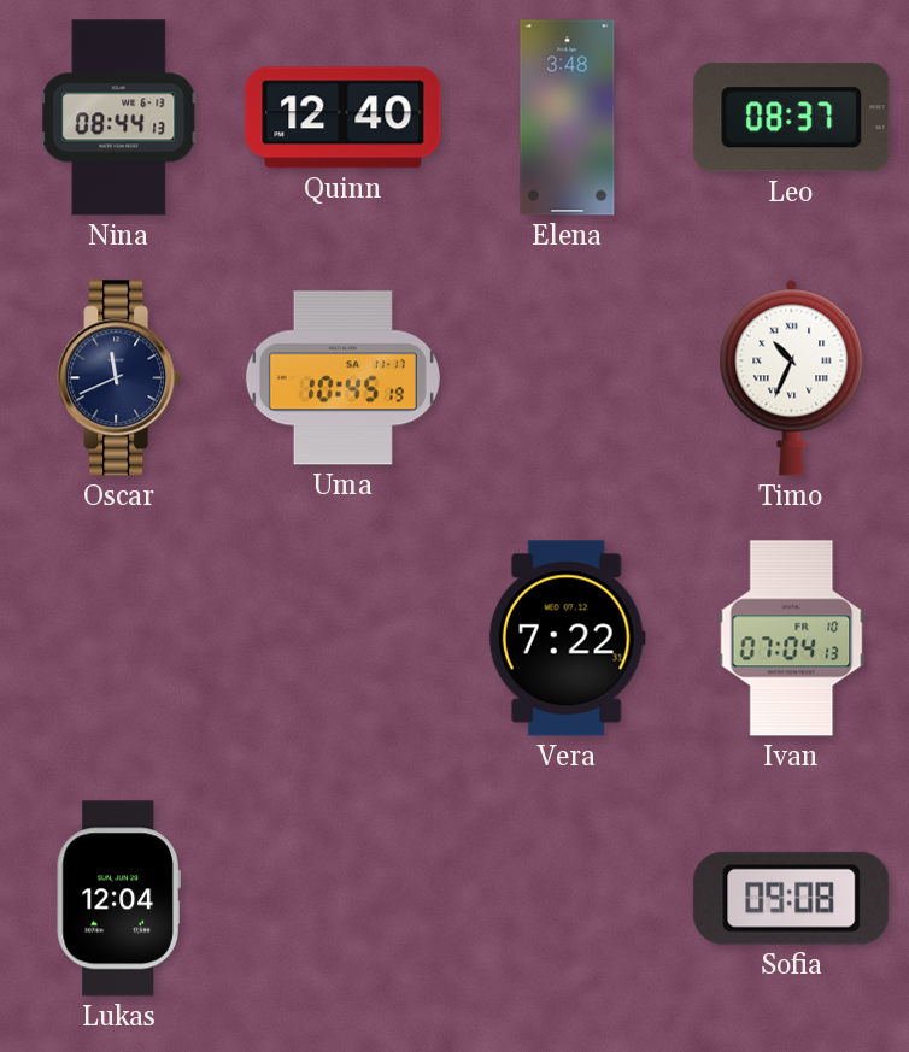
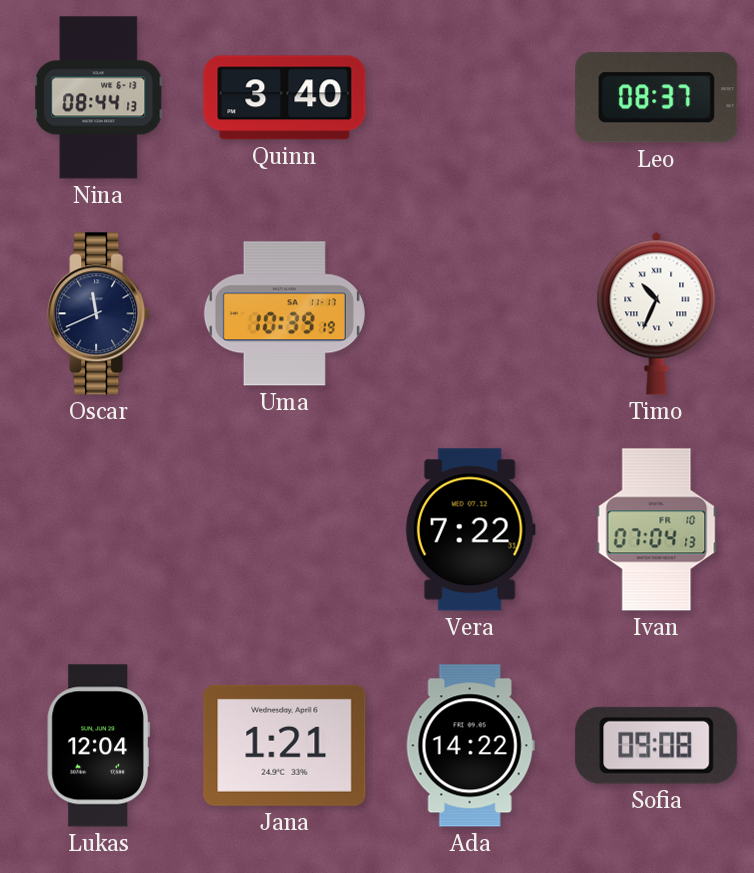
Quinn: 12:40 -> 3:40
Elena: 3:48 -> none
Uma: 10:45 -> 10:39
Jana: none -> 1:21
Ada: none -> 14:22
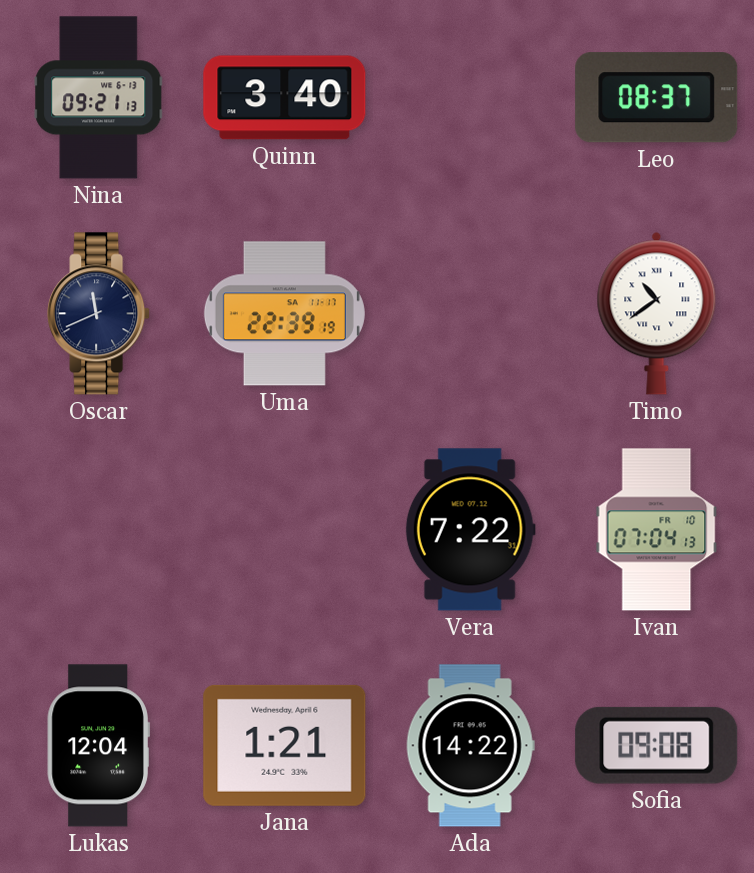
Nina: 08:44 -> 09:21
Uma: 10:39 -> 22:39
Timo: 10:34 -> 10:39
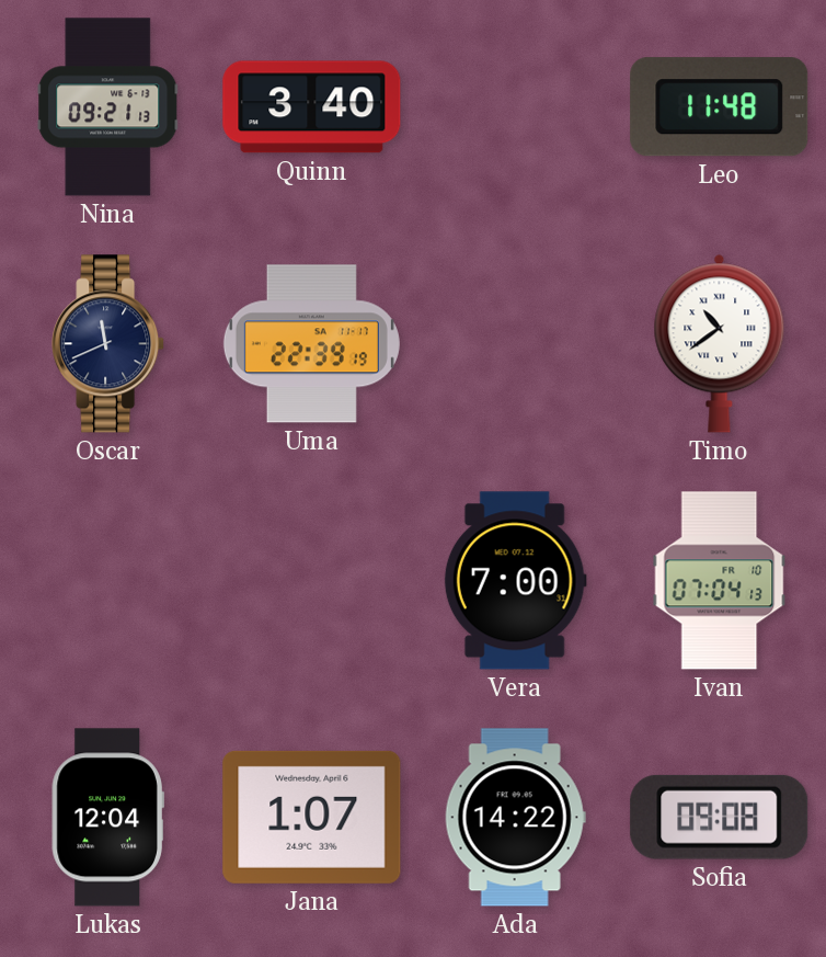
Leo: 08:37 -> 11:48
Vera: 7:22 -> 7:00
Jana: 1:21 -> 1:07
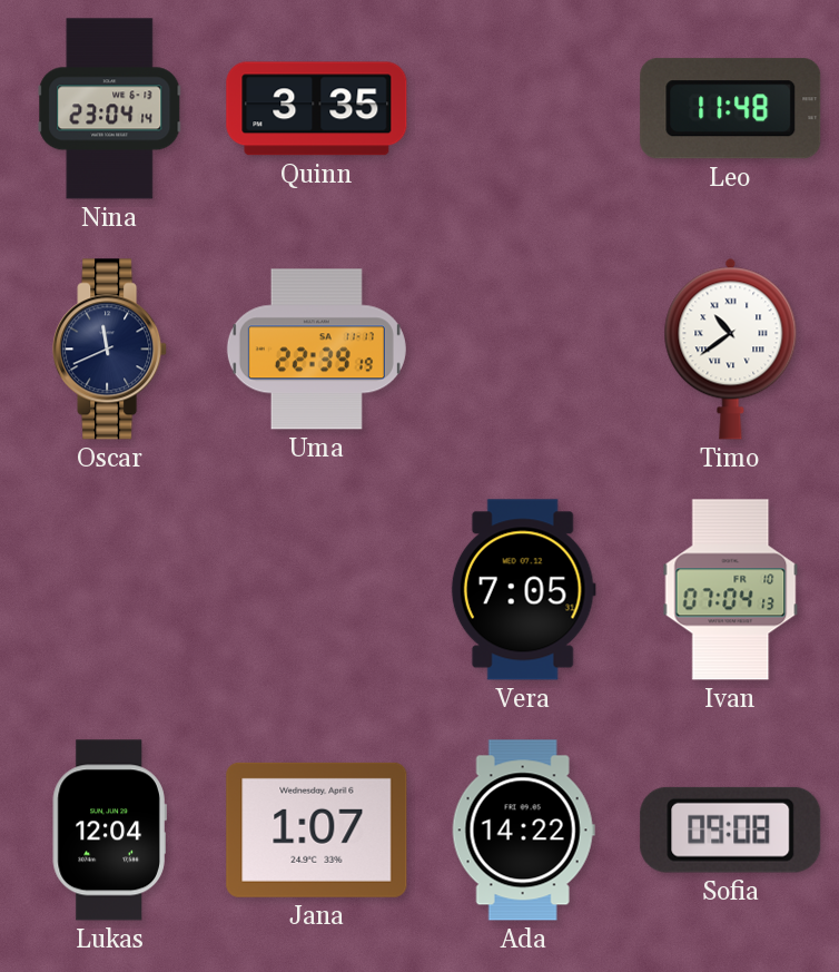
Nina: 09:21 -> 23:04
Quinn: 3:40 -> 3:35
Vera: 7:00 -> 7:05
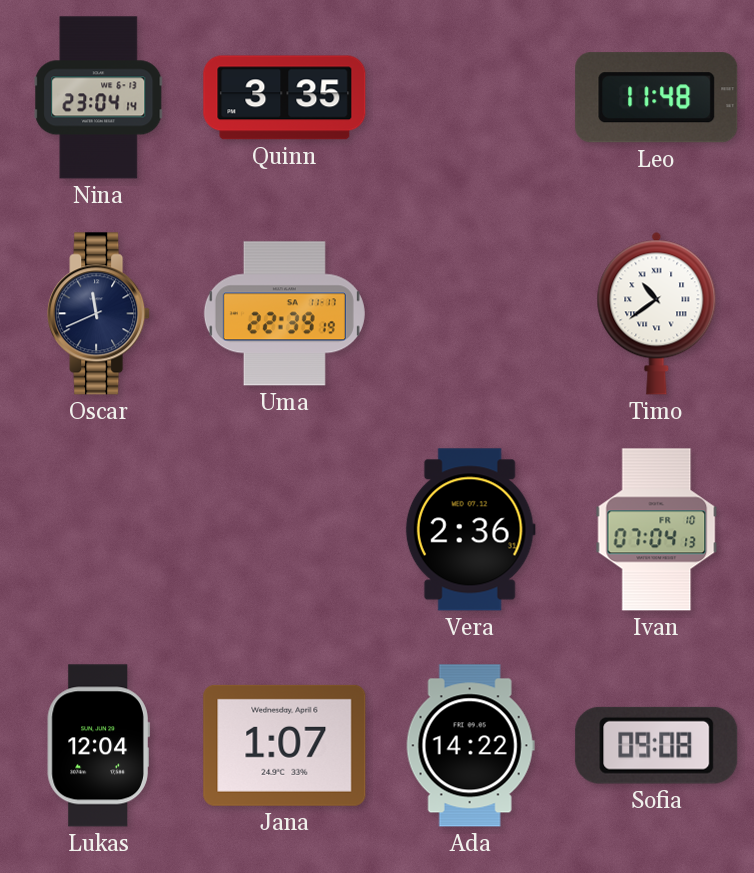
Vera: 7:05 -> 2:36
